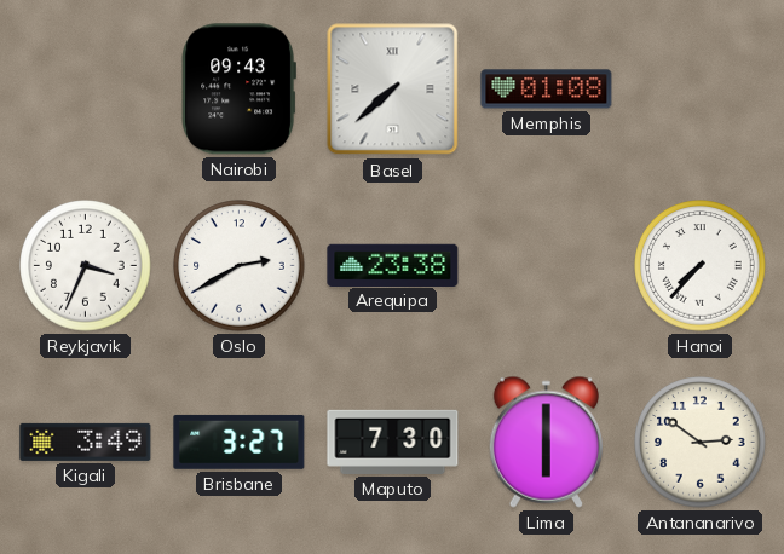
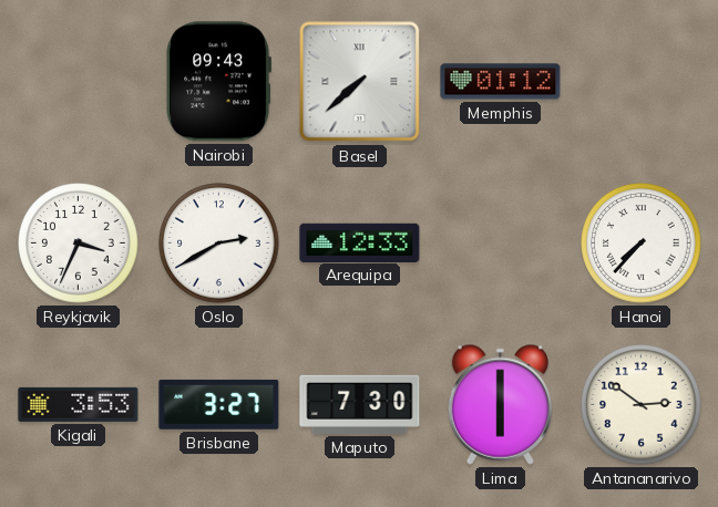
Memphis: 01:08 -> 01:12
Arequipa: 23:38 -> 12:33
Kigali: 3:49 -> 3:53
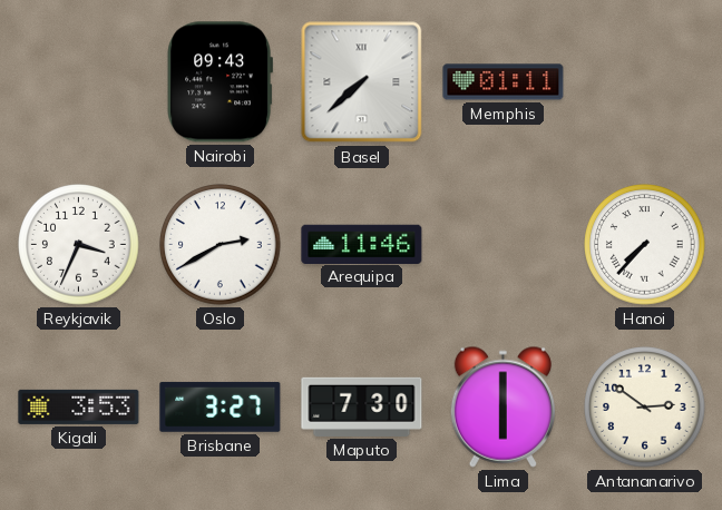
Memphis: 01:12 -> 01:11
Arequipa: 12:33 -> 11:46
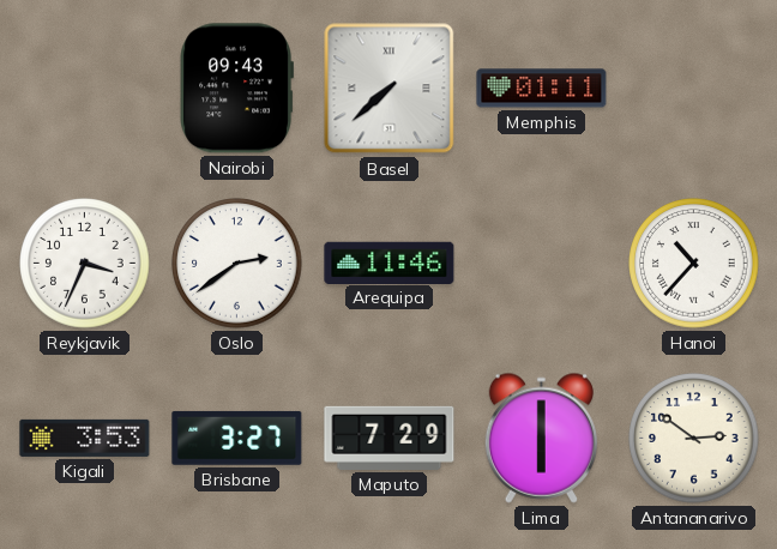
Oslo: 2:40 -> 2:39
Hanoi: 7:37 -> 10:37
Maputo: 7:30 -> 7:29
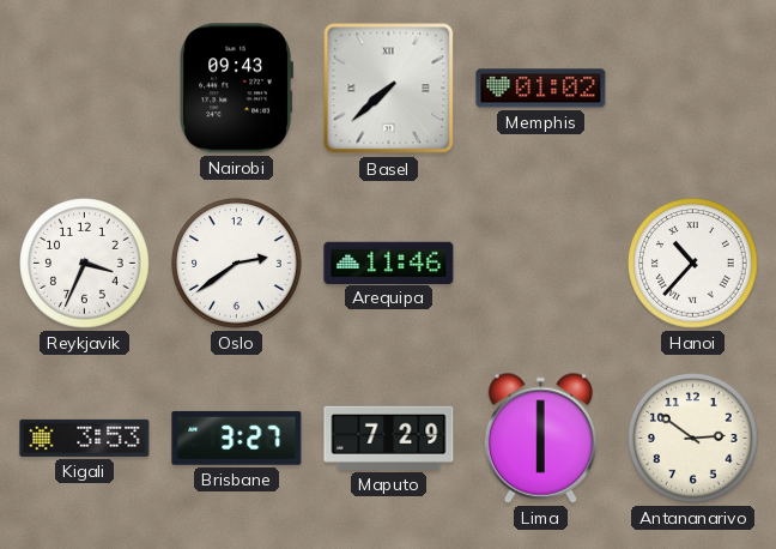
Memphis: 01:11 -> 01:02
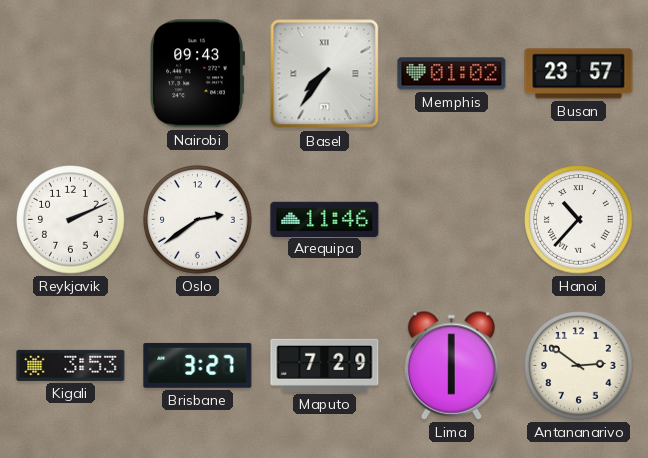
Basel: 7:38 -> 7:36
Busan: none -> 23:57
Reykjavik: 3:34 -> 2:11
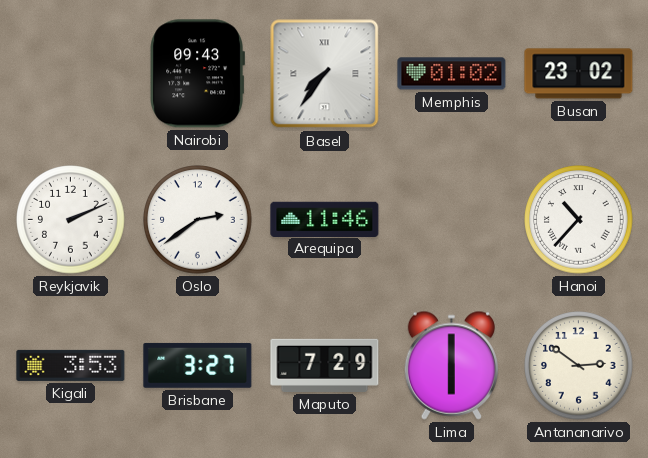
Busan: 23:57 -> 23:02
